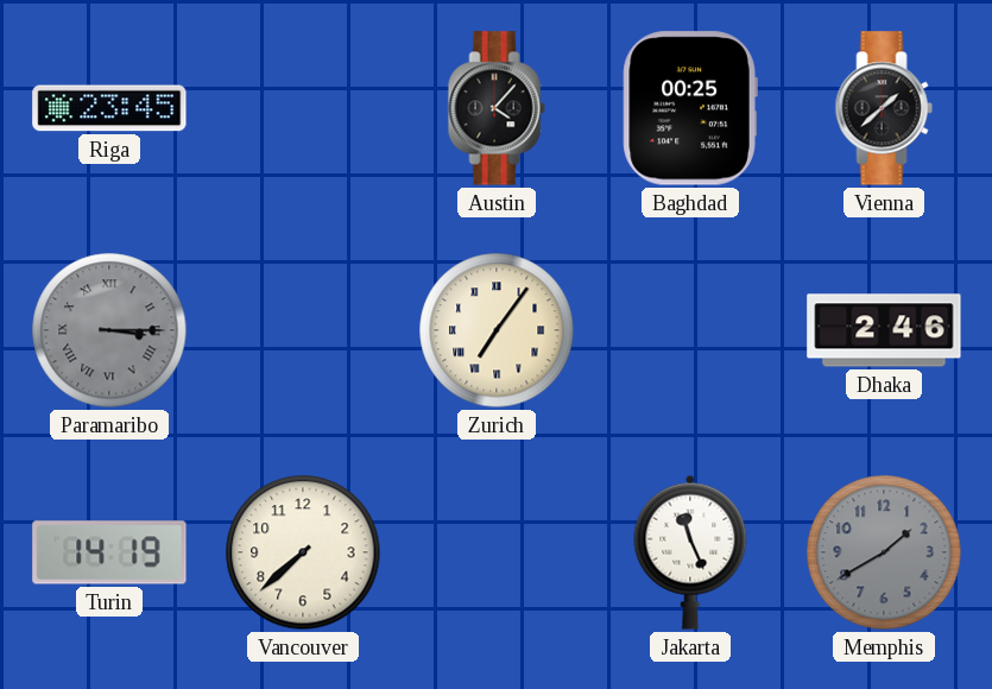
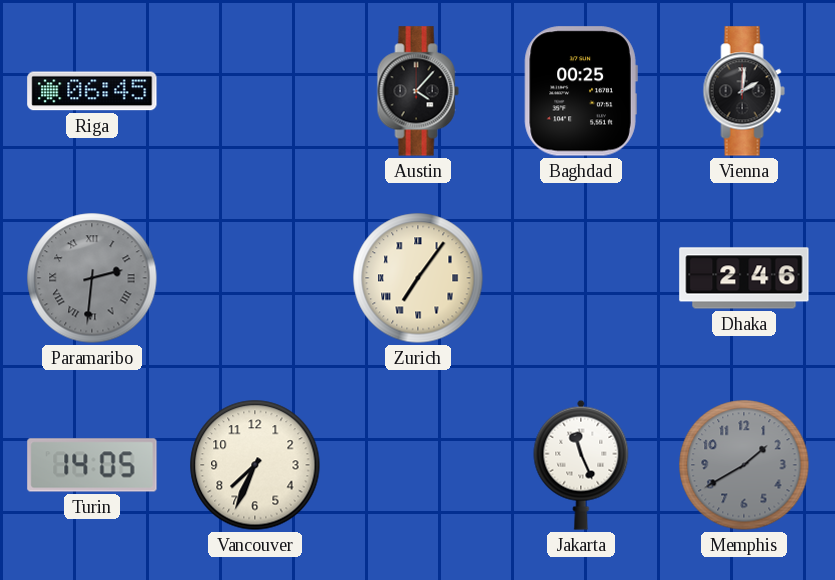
Riga: 23:45 -> 06:45
Vienna: 1:38 -> 2:01
Paramaribo: 3:15 -> 2:31
Turin: 14:19 -> 14:05
Vancouver: 7:38 -> 7:34
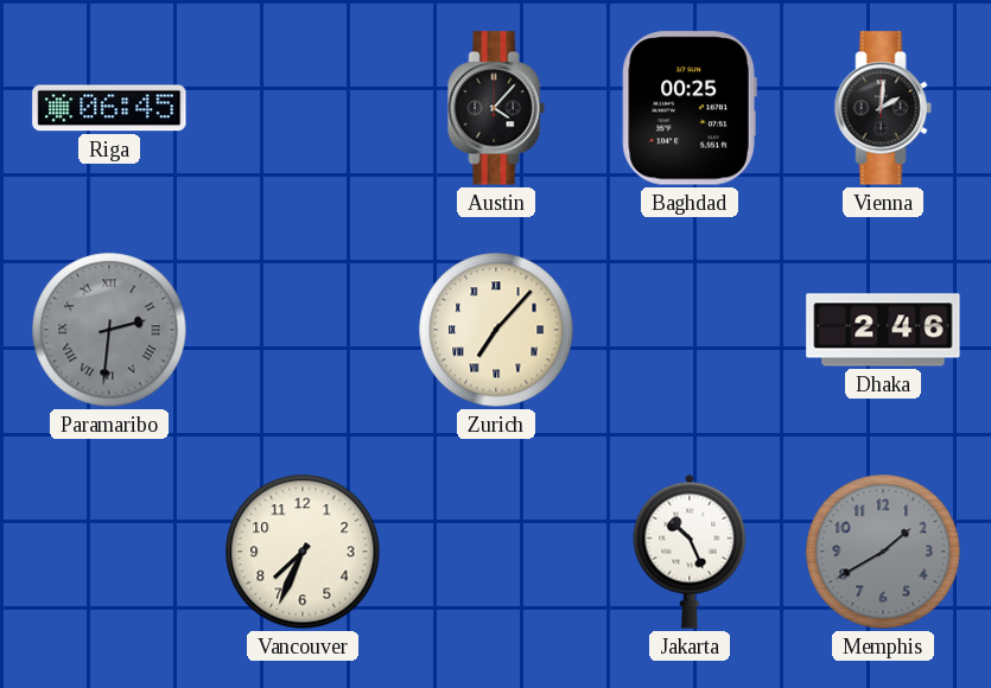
Zurich: 7:06 -> 7:07
Turin: 14:05 -> none
Jakarta: 11:26 -> 10:26
